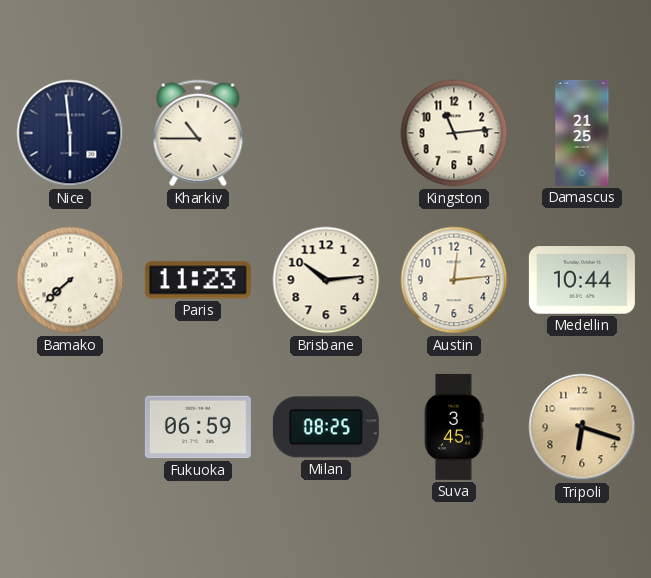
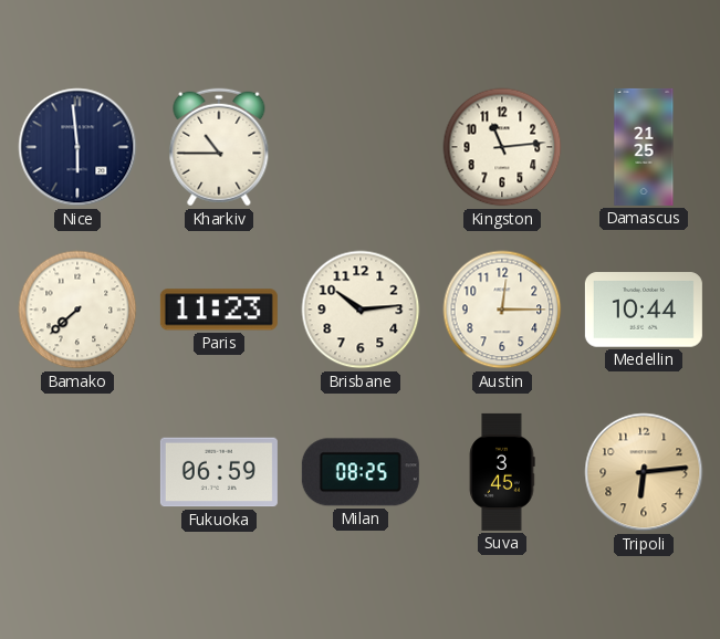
Austin: 12:14 -> 12:15
Tripoli: 6:18 -> 6:14
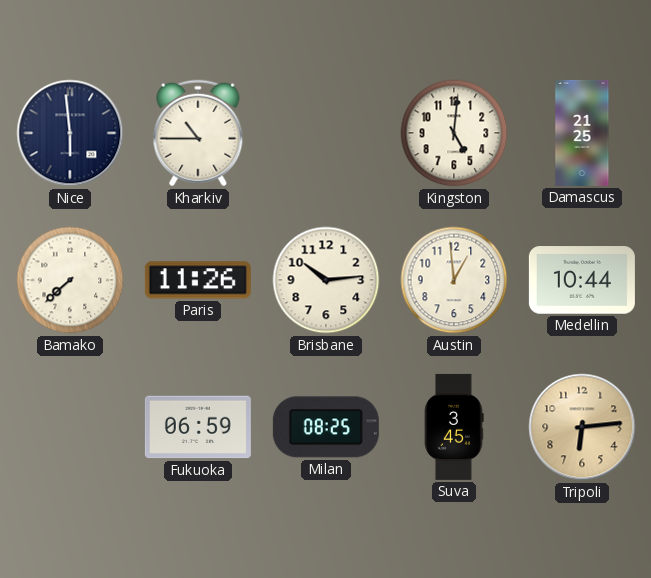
Kingston: 11:14 -> 5:01
Paris: 11:23 -> 11:26
Austin: 12:15 -> 12:59
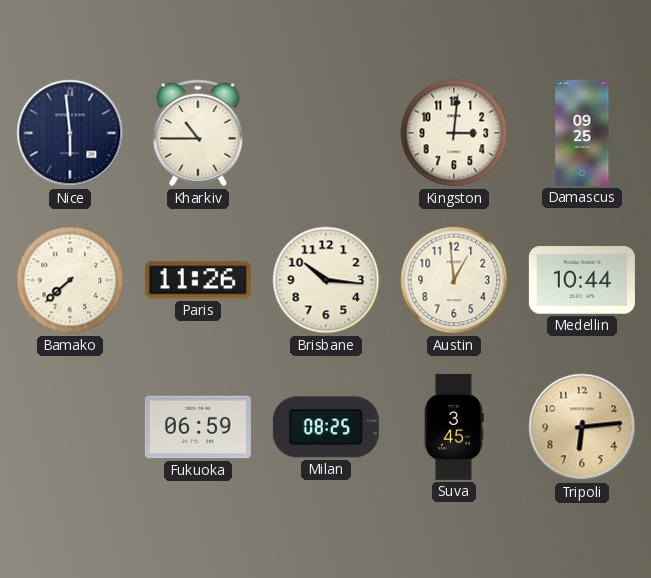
Kingston: 5:01 -> 3:01
Damascus: 21:25 -> 09:25
Brisbane: 10:14 -> 10:16
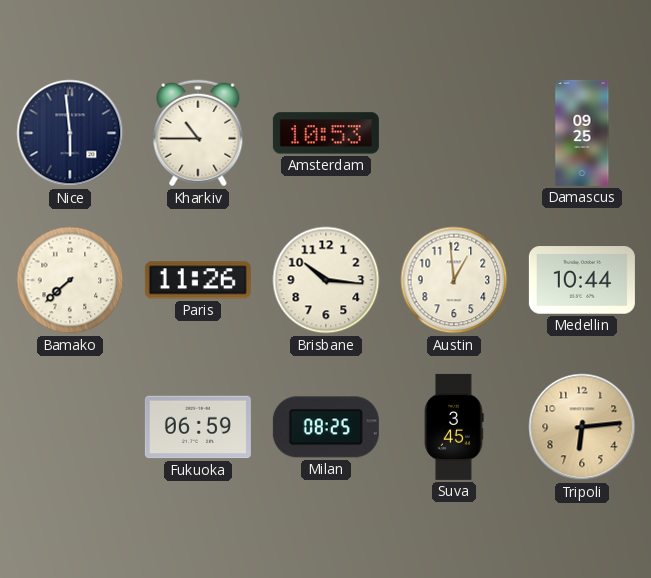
Amsterdam: none -> 10:53
Kingston: 3:01 -> none
